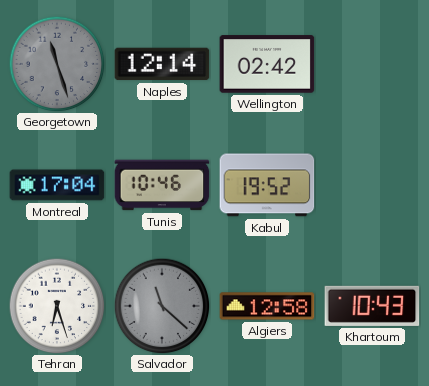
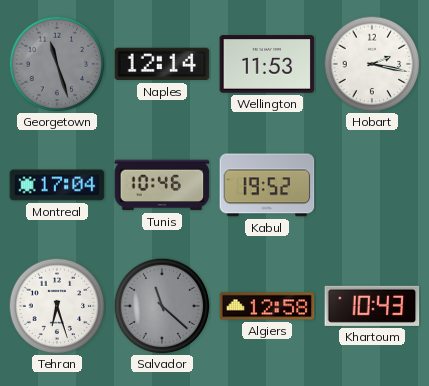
Wellington: 02:42 -> 11:53
Hobart: none -> 2:17
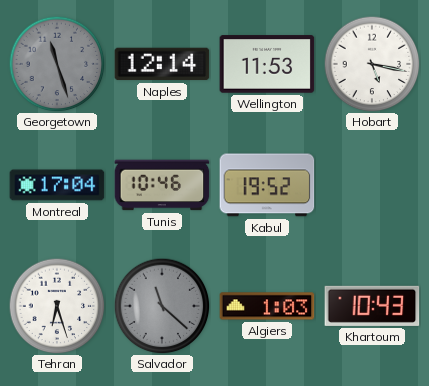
Hobart: 2:17 -> 5:17
Algiers: 12:58 -> 1:03
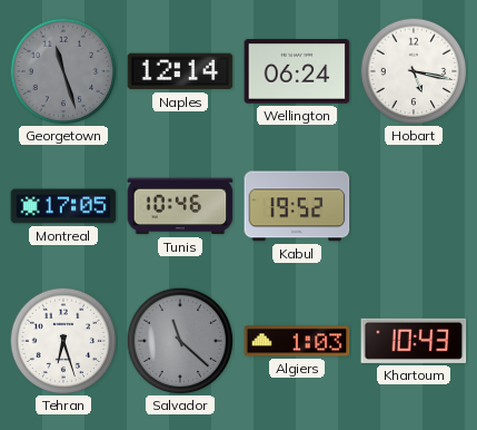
Wellington: 11:53 -> 06:24
Montreal: 17:04 -> 17:05
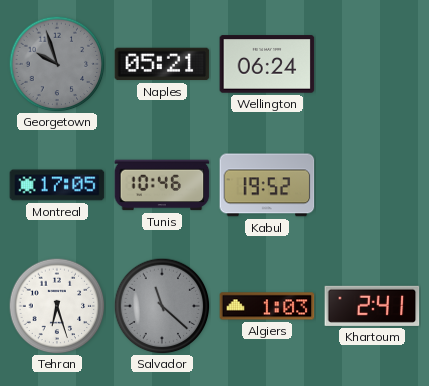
Georgetown: 11:27 -> 9:57
Naples: 12:14 -> 05:21
Hobart: 5:17 -> none
Khartoum: 10:43 -> 2:41
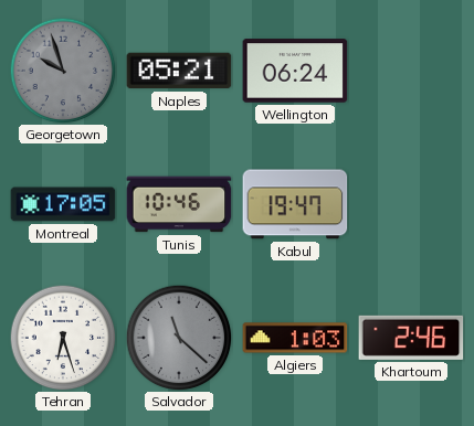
Kabul: 19:52 -> 19:47
Khartoum: 2:41 -> 2:46
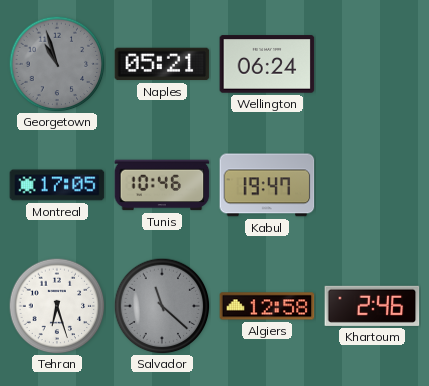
Georgetown: 9:57 -> 10:57
Algiers: 1:03 -> 12:58
